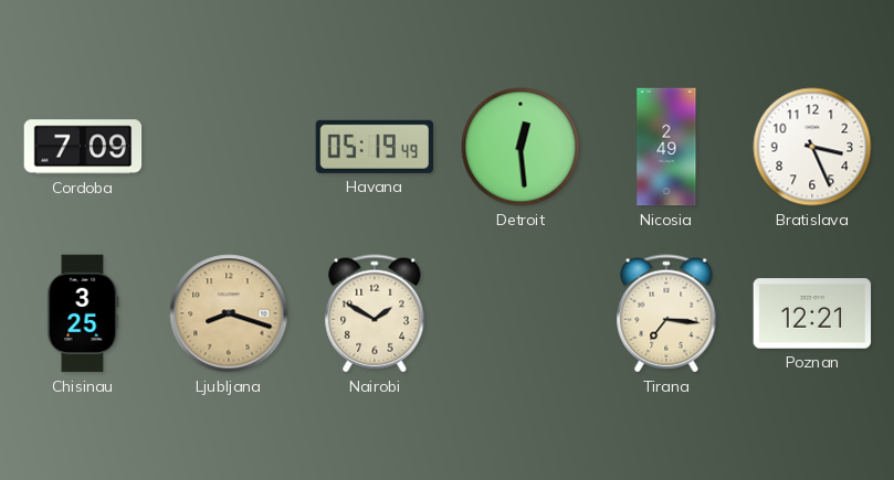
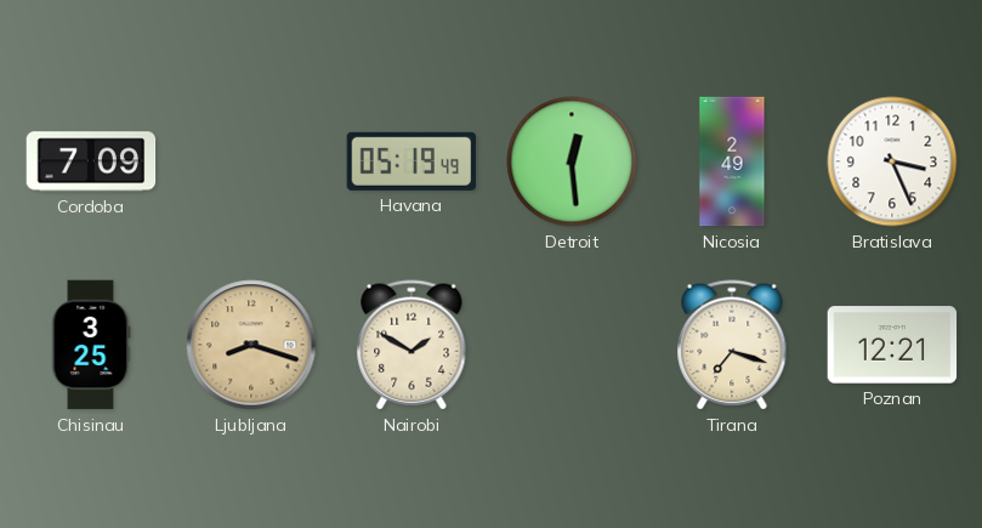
Tirana: 7:16 -> 7:18
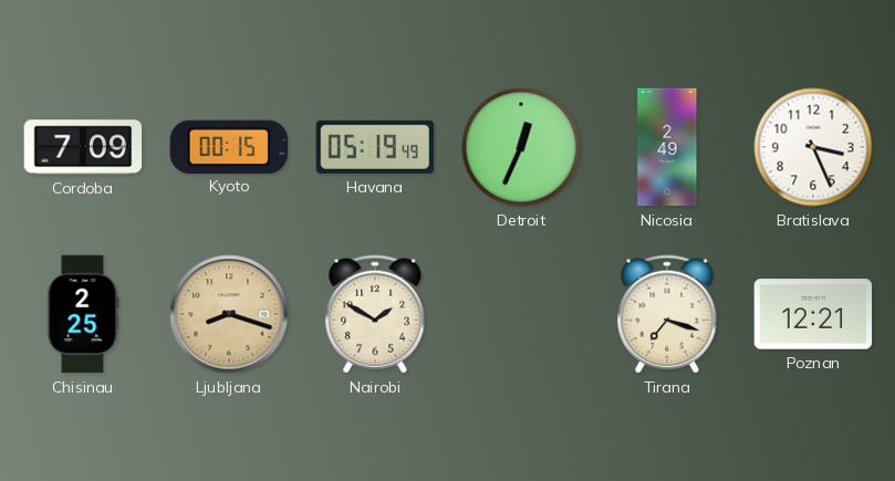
Kyoto: none -> 00:15
Detroit: 12:29 -> 12:34
Chisinau: 3:25 -> 2:25
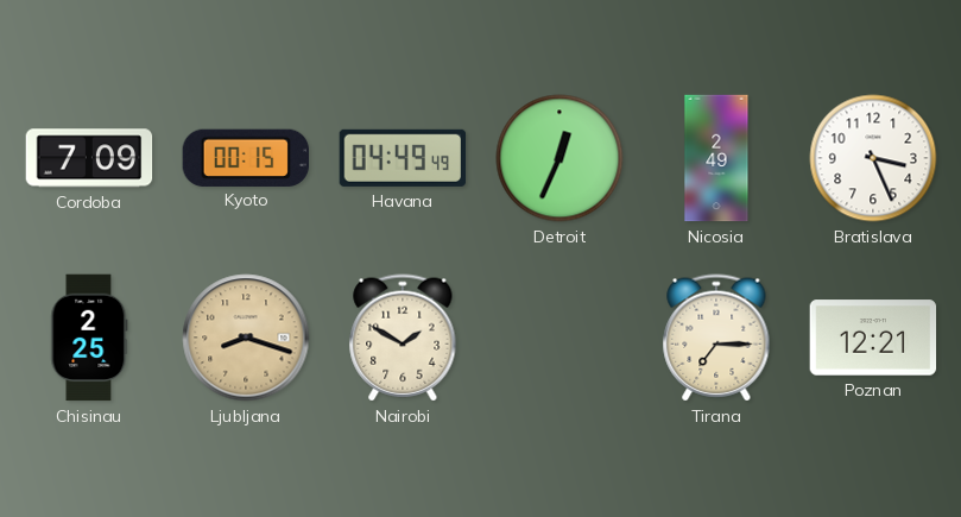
Havana: 05:19 -> 04:49
Tirana: 7:18 -> 7:15
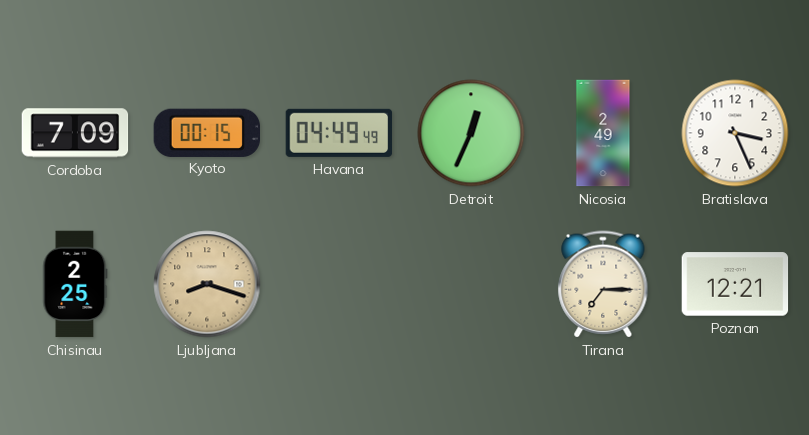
Nairobi: 1:50 -> none
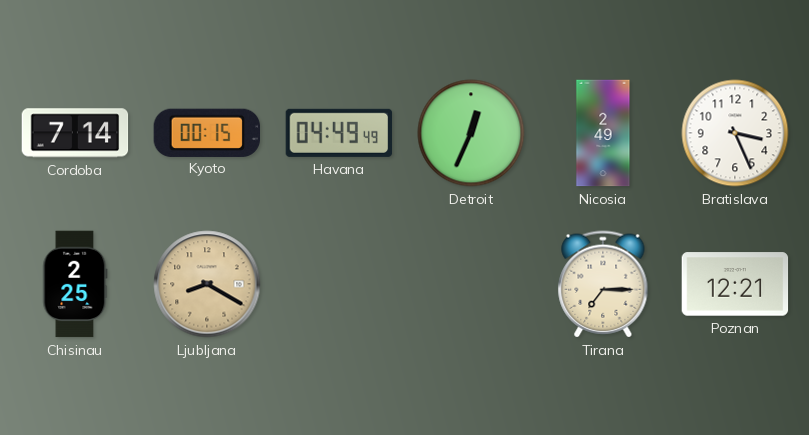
Cordoba: 7:09 -> 7:14
Ljubljana: 8:18 -> 8:20
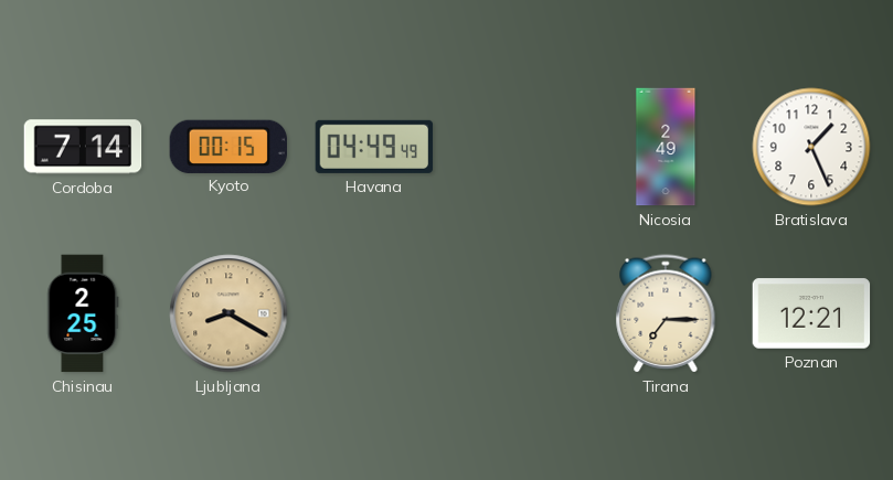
Detroit: 12:34 -> none
Bratislava: 3:26 -> 1:26
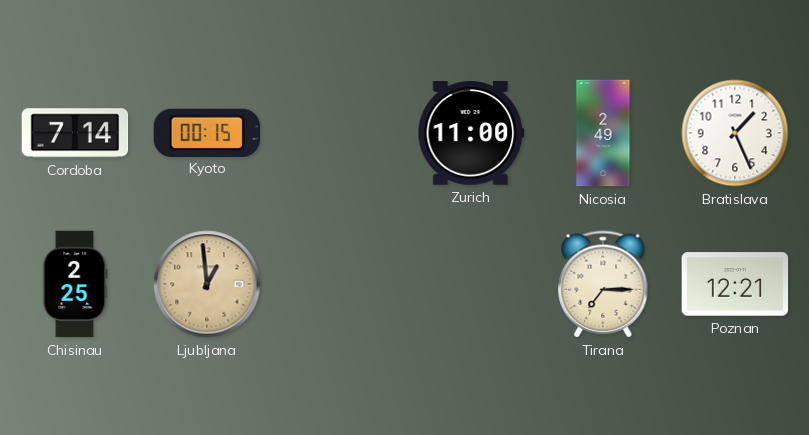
Havana: 04:49 -> none
Zurich: none -> 11:00
Ljubljana: 8:20 -> 12:59
